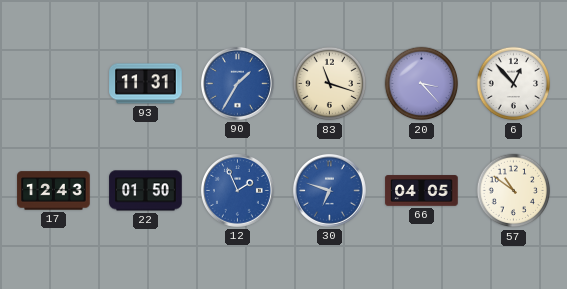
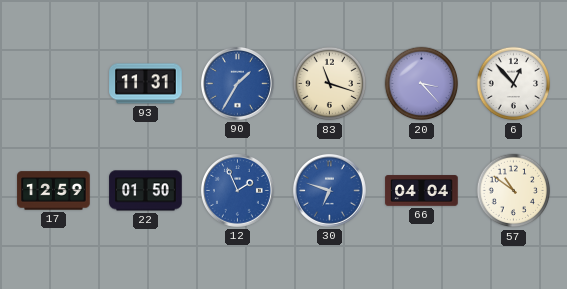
17: 12:43 -> 12:59
66: 04:05 -> 04:04
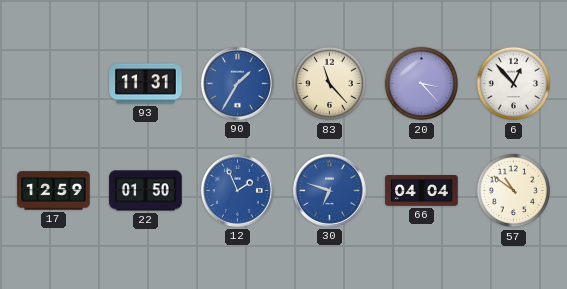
83: 11:18 -> 11:23
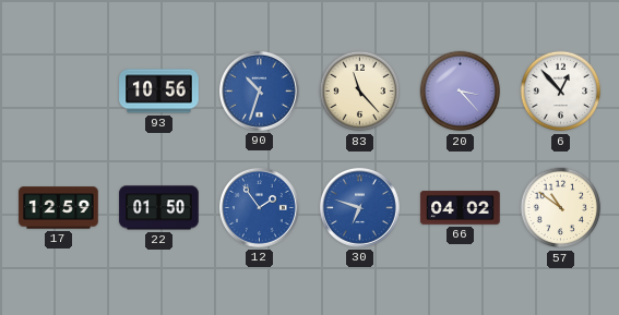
93: 11:31 -> 10:56
90: 1:35 -> 10:33
12: 1:56 -> 1:54
66: 04:04 -> 04:02
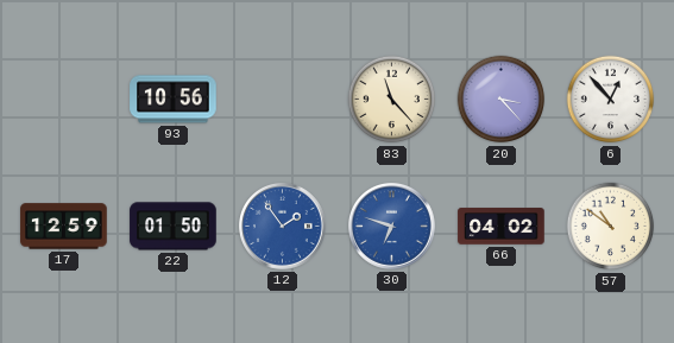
90: 10:33 -> none
